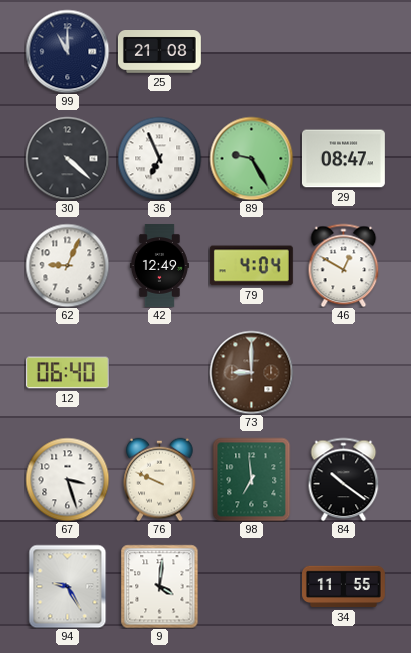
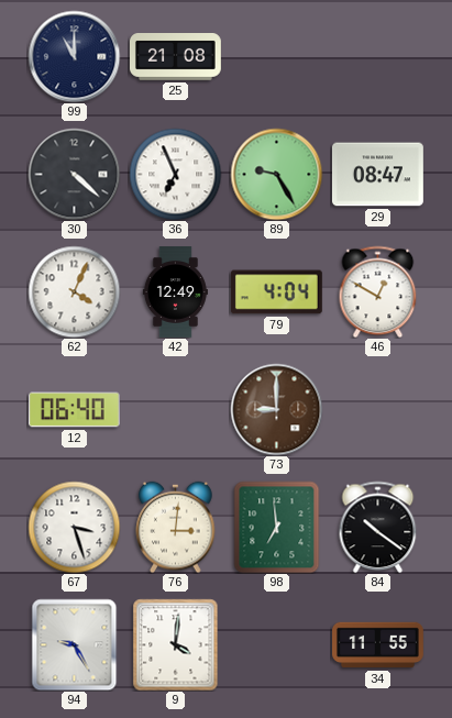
62: 9:04 -> 4:04
76: 9:49 -> 3:01
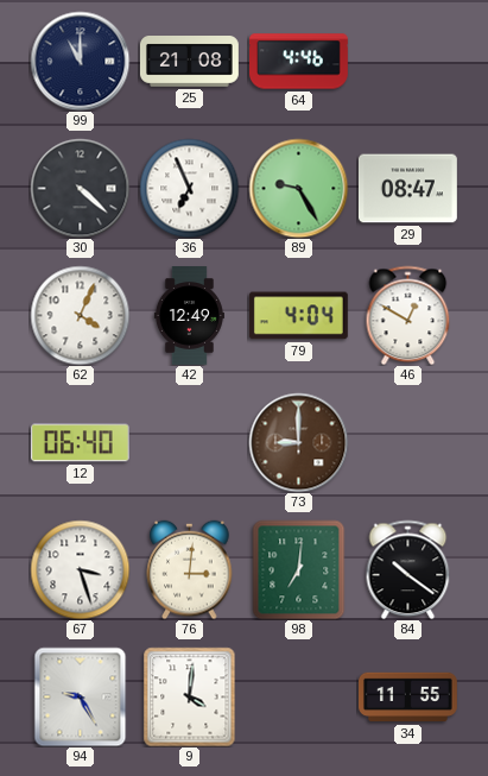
64: none -> 4:46
98: 6:59 -> 7:01
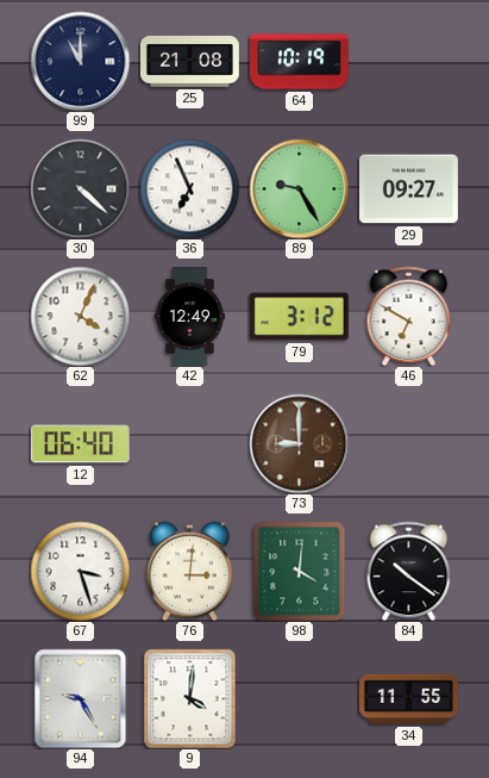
64: 4:46 -> 10:19
29: 08:47 -> 09:27
79: 4:04 -> 3:12
46: 12:50 -> 6:50
98: 7:01 -> 4:01
